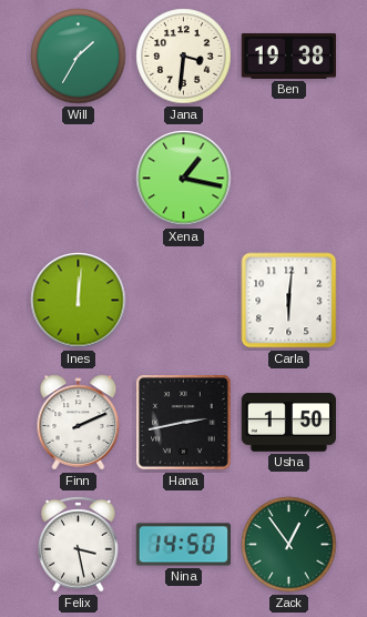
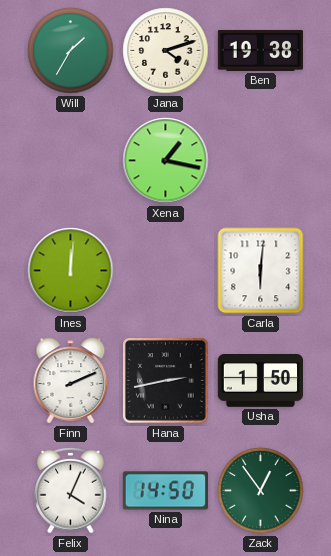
Jana: 3:31 -> 4:12
Felix: 3:28 -> 4:04
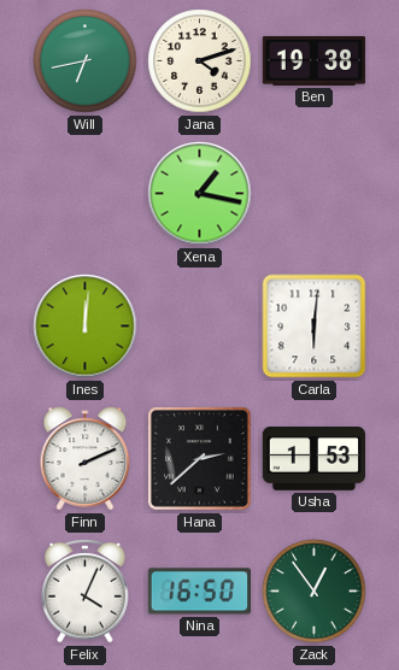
Will: 1:35 -> 6:43
Hana: 2:43 -> 2:38
Usha: 1:50 -> 1:53
Nina: 14:50 -> 16:50
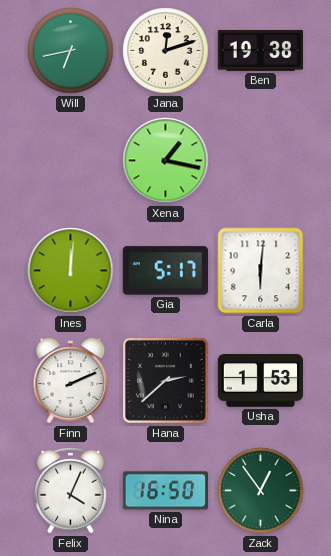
Jana: 4:12 -> 12:12
Gia: none -> 5:17
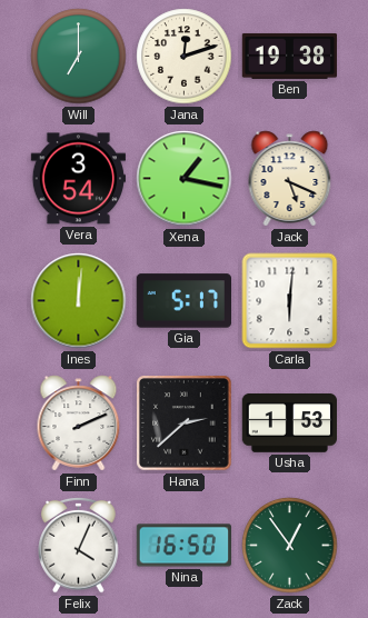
Will: 6:43 -> 7:00
Vera: none -> 3:54
Jack: none -> 5:19
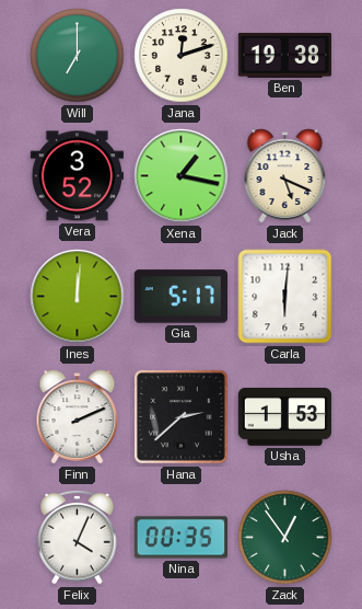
Vera: 3:54 -> 3:52
Nina: 16:50 -> 00:35
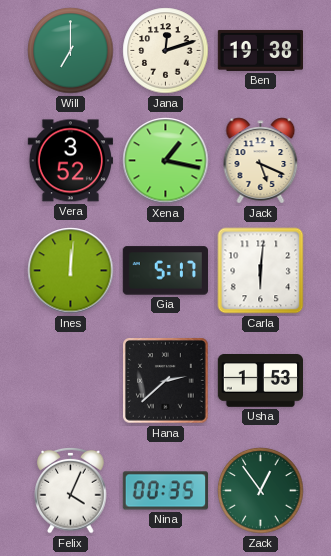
Finn: 2:11 -> none
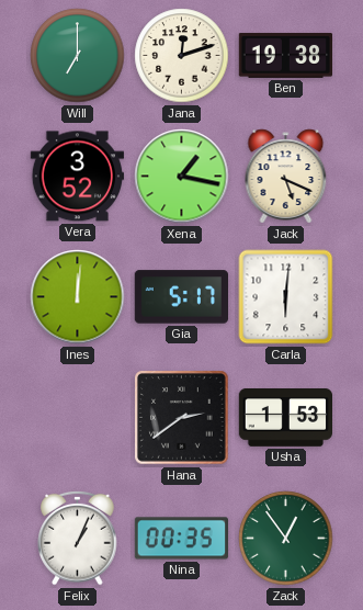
Hana: 2:38 -> 2:39
Felix: 4:04 -> 1:04
